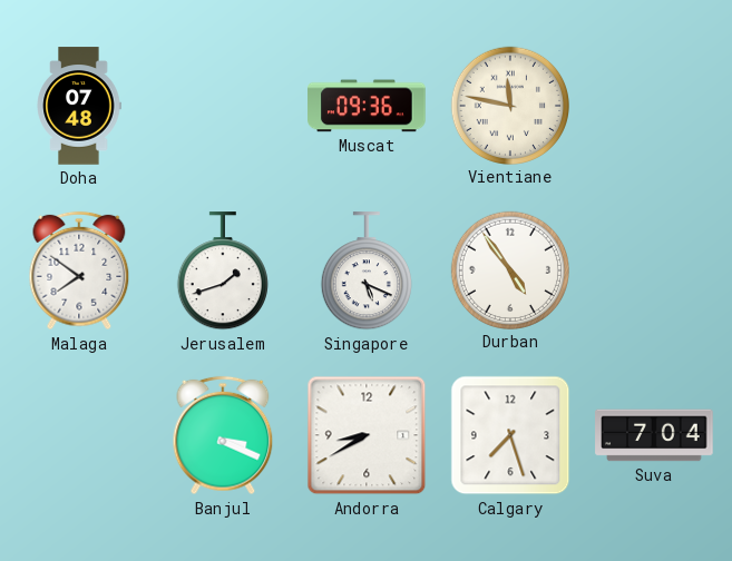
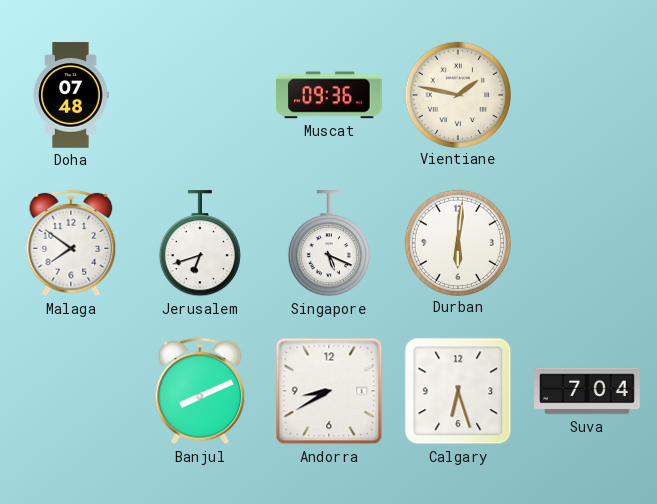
Vientiane: 11:47 -> 1:47
Jerusalem: 1:42 -> 6:42
Durban: 4:54 -> 6:01
Banjul: 3:19 -> 8:11
Calgary: 7:27 -> 6:27
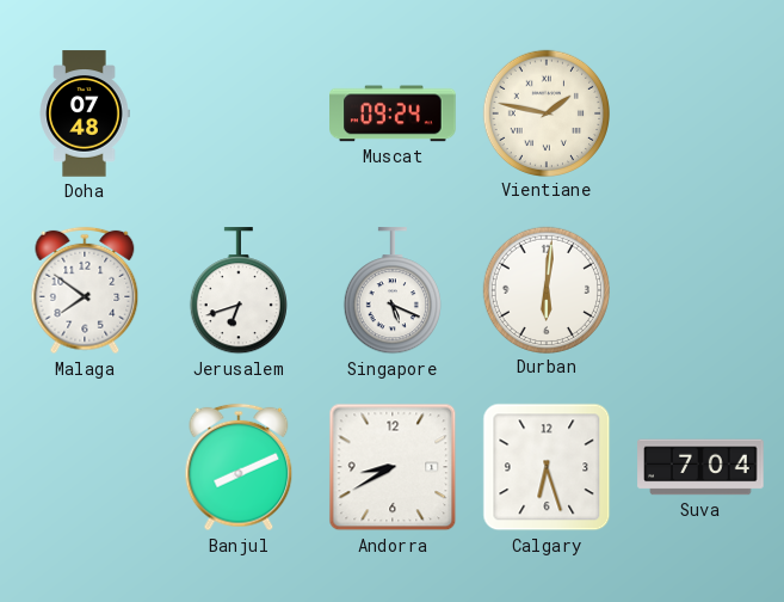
Muscat: 09:36 -> 09:24
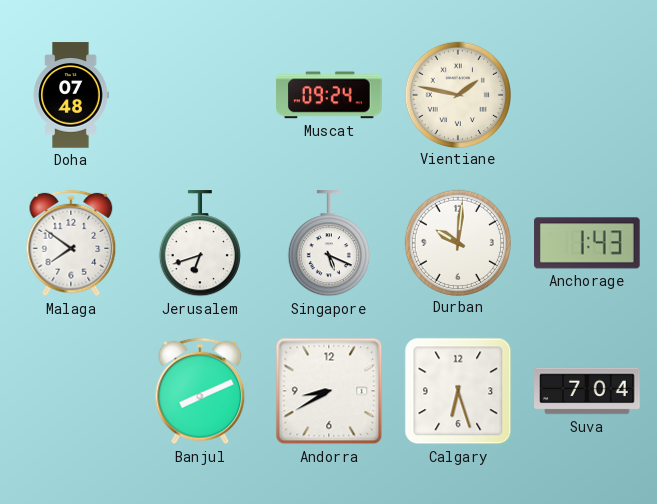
Durban: 6:01 -> 10:01
Anchorage: none -> 1:43
